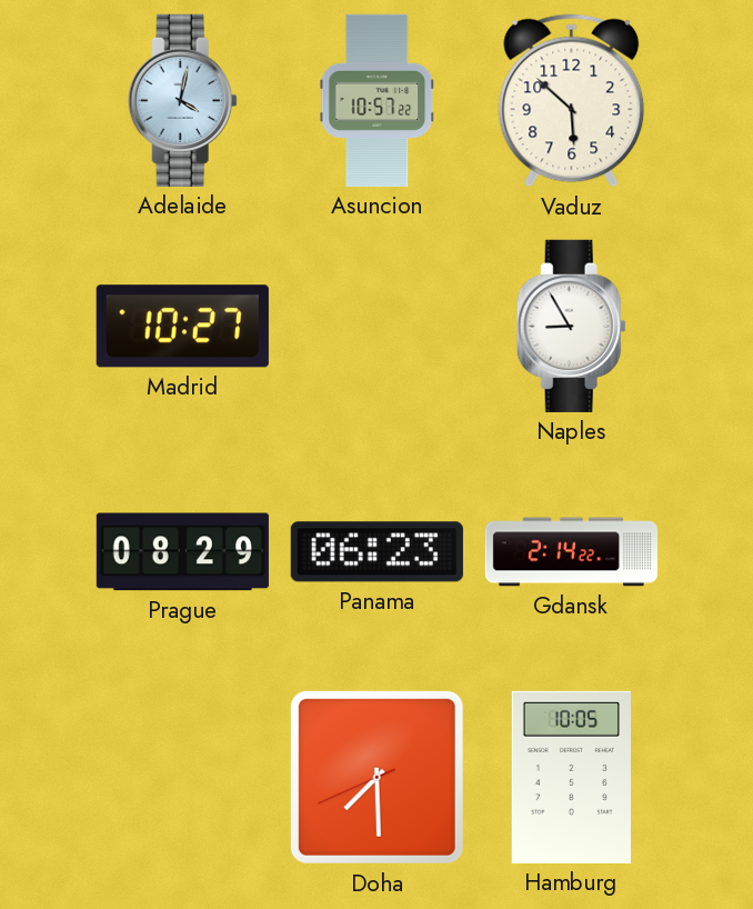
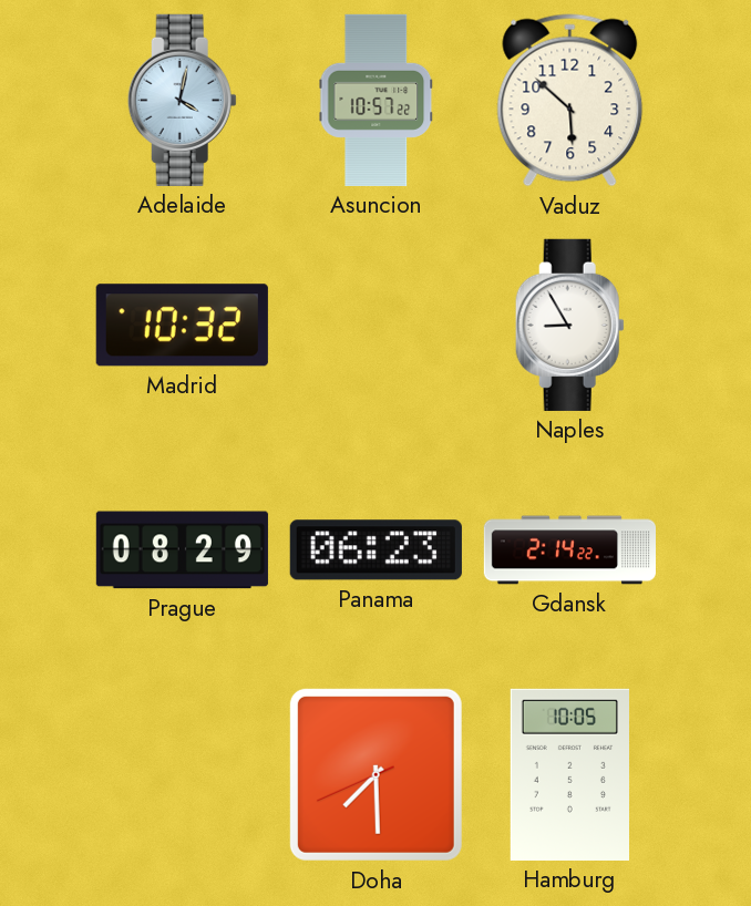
Madrid: 10:27 -> 10:32
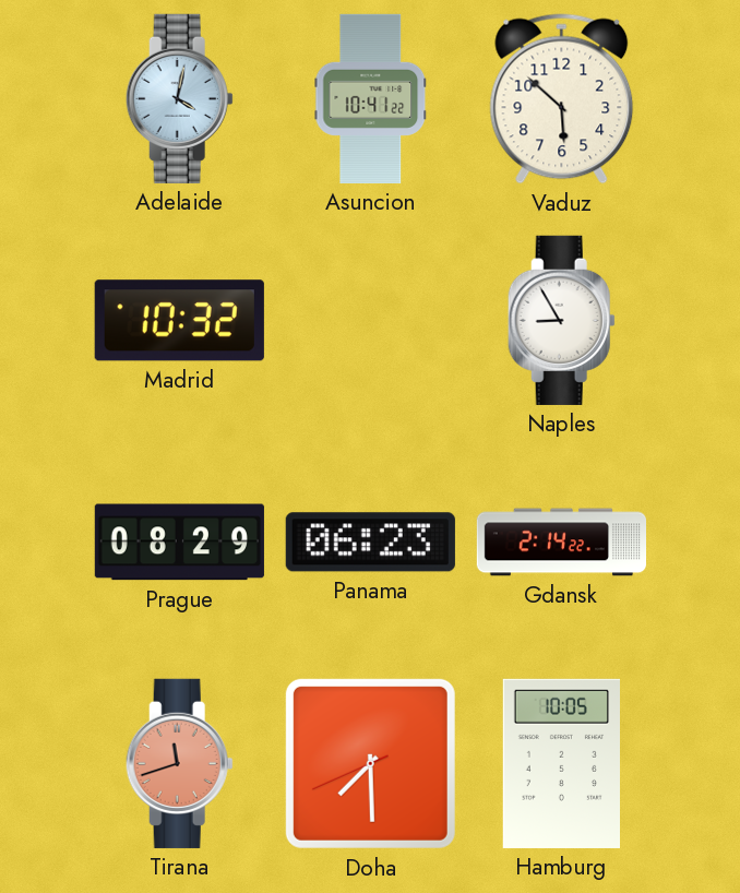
Asuncion: 10:57 -> 10:41
Tirana: none -> 11:42
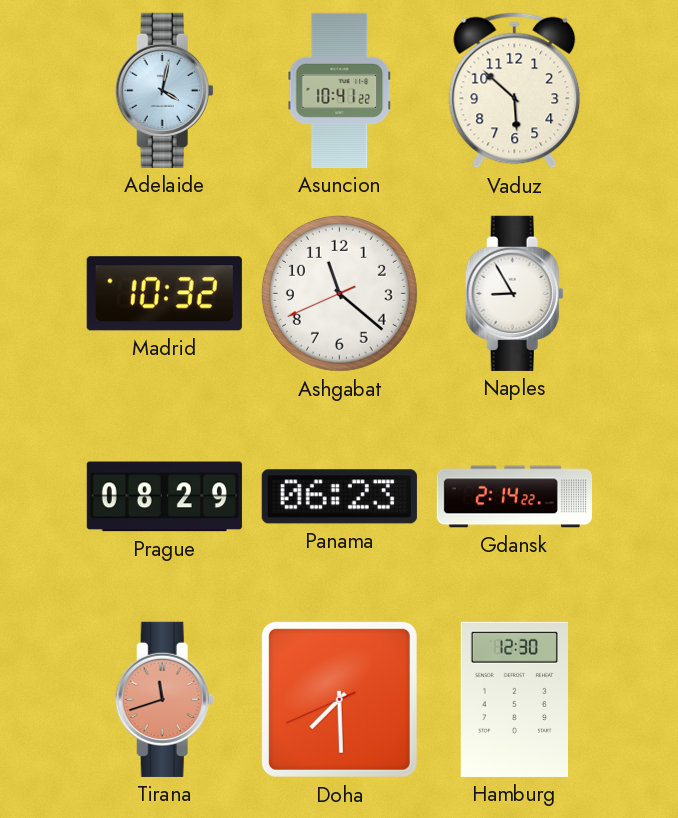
Ashgabat: none -> 11:21
Hamburg: 10:05 -> 12:30
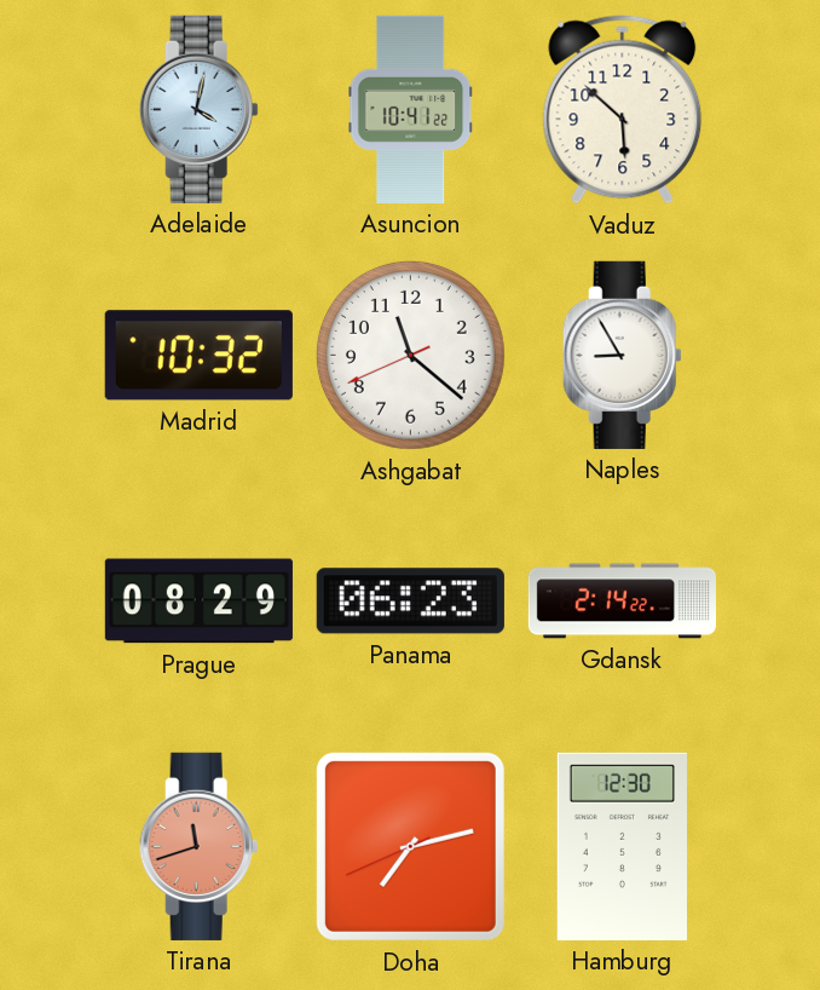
Doha: 7:29 -> 7:12
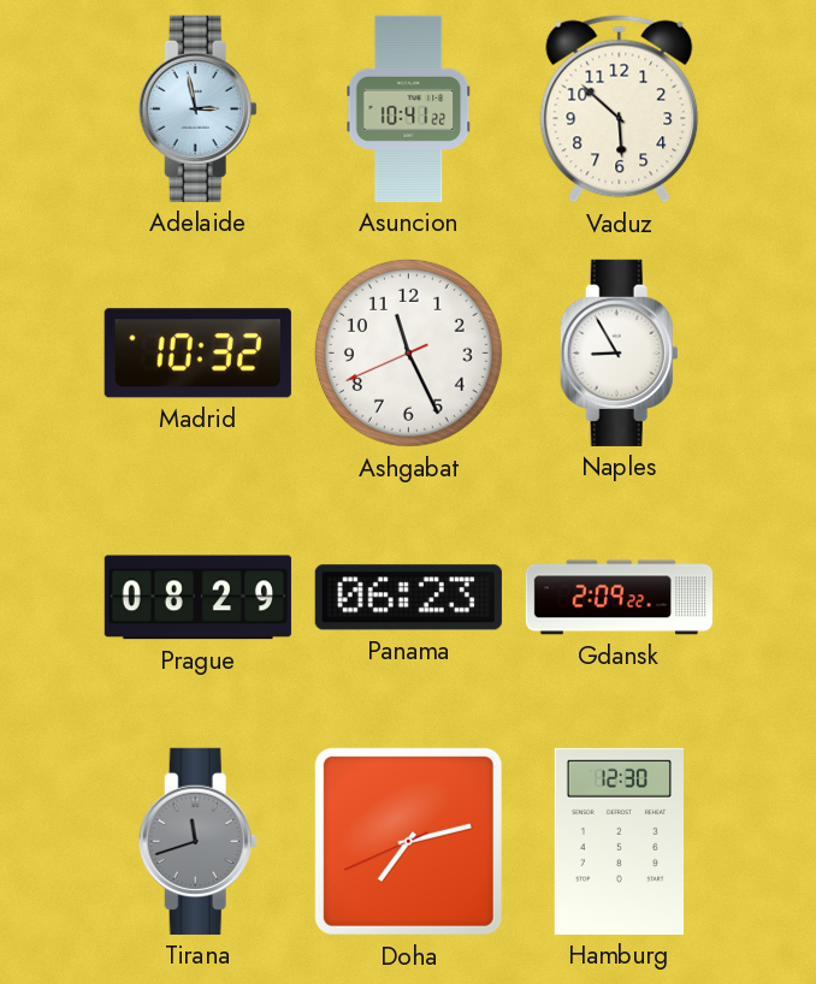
Adelaide: 4:02 -> 2:58
Ashgabat: 11:21 -> 11:25
Gdansk: 2:14 -> 2:09
Tirana dial: salmon -> grey
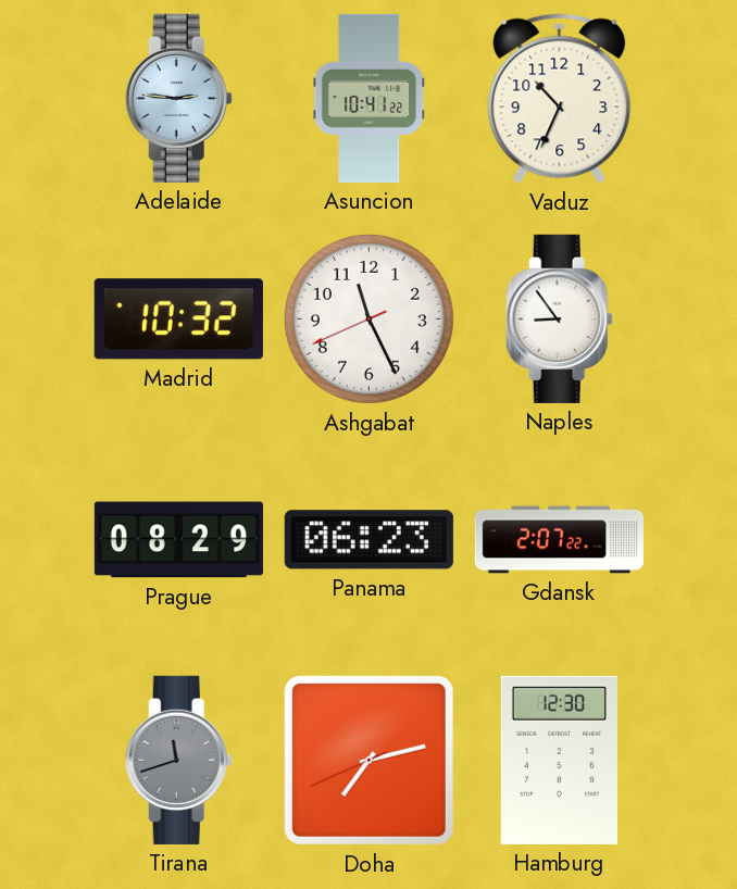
Adelaide: 2:58 -> 2:46
Vaduz: 5:52 -> 10:34
Naples: 8:55 -> 8:54
Gdansk: 2:09 -> 2:07
